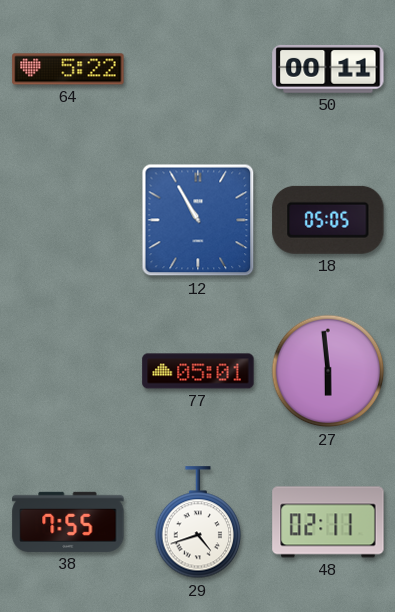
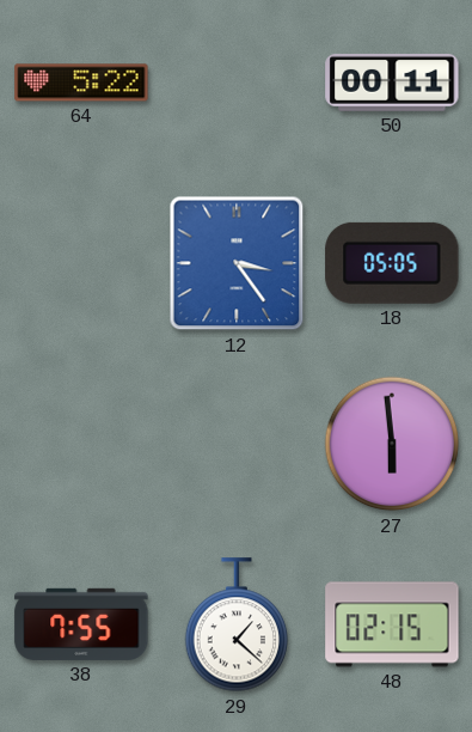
12: 10:55 -> 3:24
77: 05:01 -> none
29: 4:42 -> 1:22
48: 02:11 -> 02:15
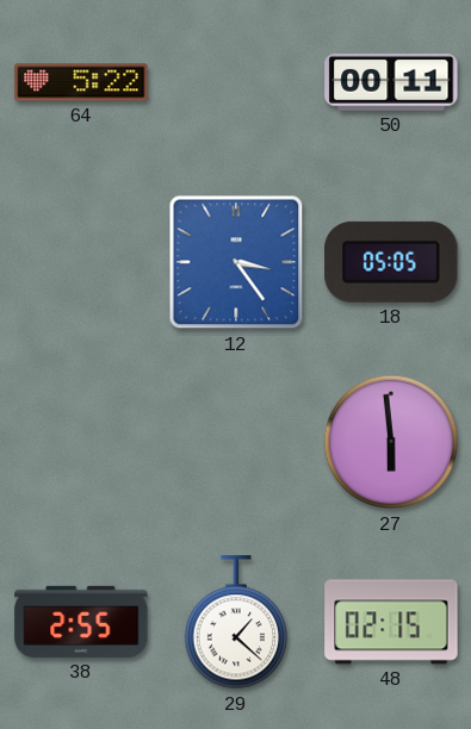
38: 7:55 -> 2:55
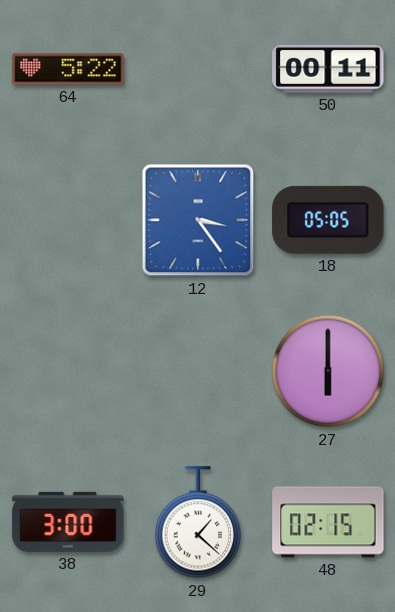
27: 5:59 -> 6:00
38: 2:55 -> 3:00
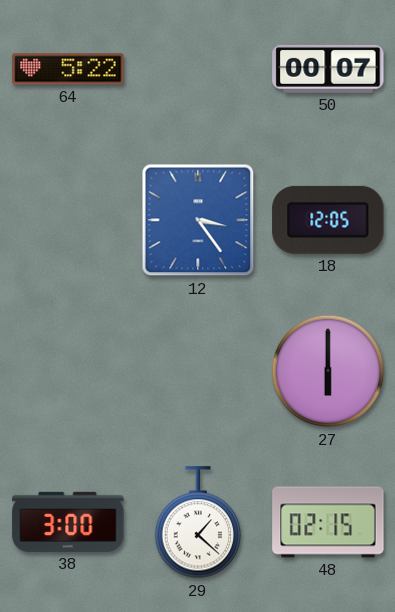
50: 00:11 -> 00:07
18: 05:05 -> 12:05
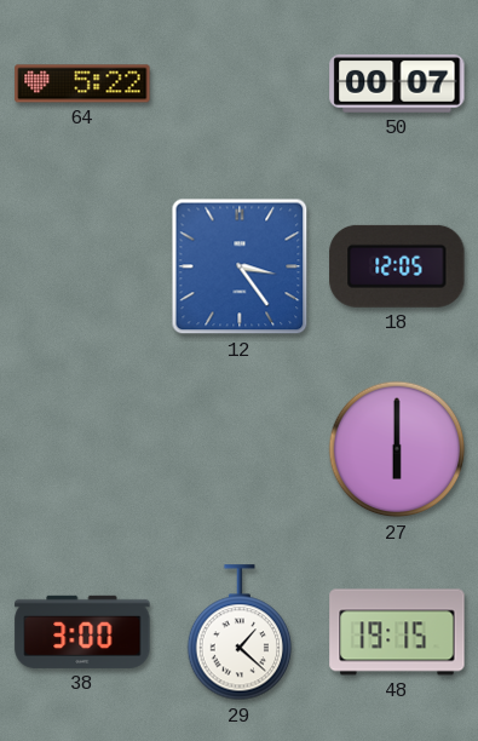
48: 02:15 -> 19:15
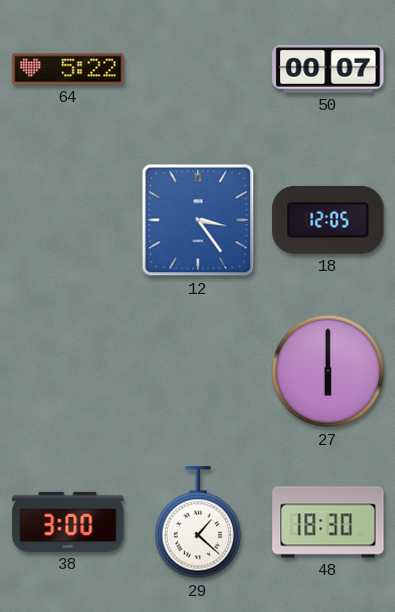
48: 19:15 -> 18:30
